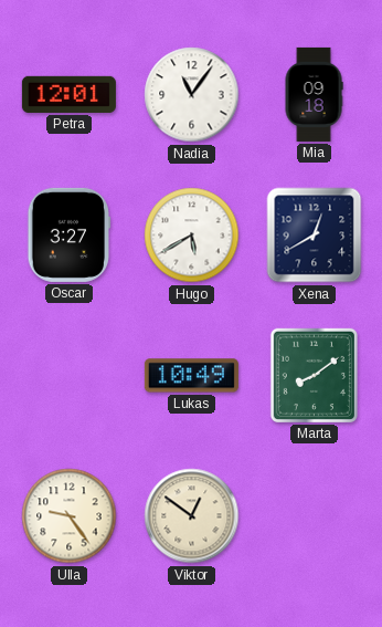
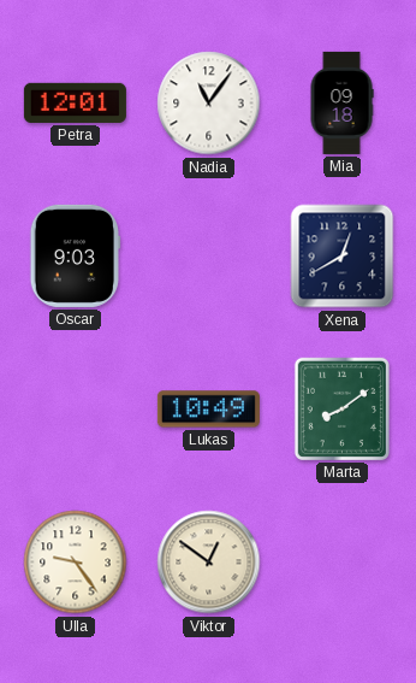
Oscar: 3:27 -> 9:03
Hugo: 5:40 -> none
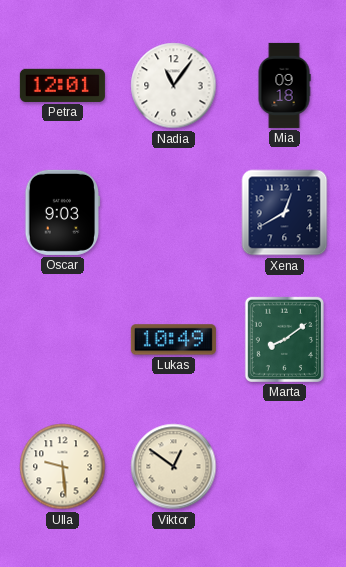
Ulla: 9:24 -> 9:29
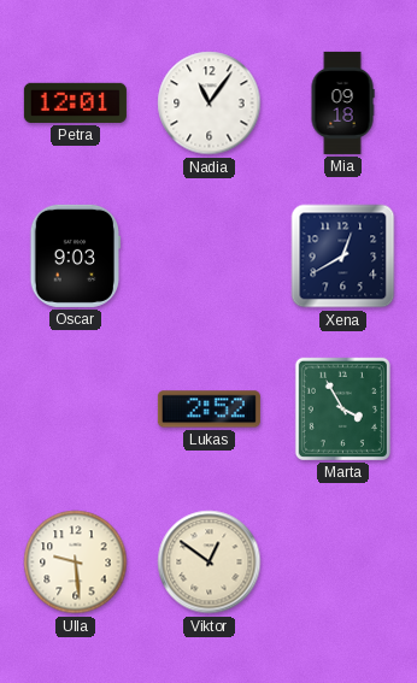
Lukas: 10:49 -> 2:52
Marta: 8:09 -> 3:55
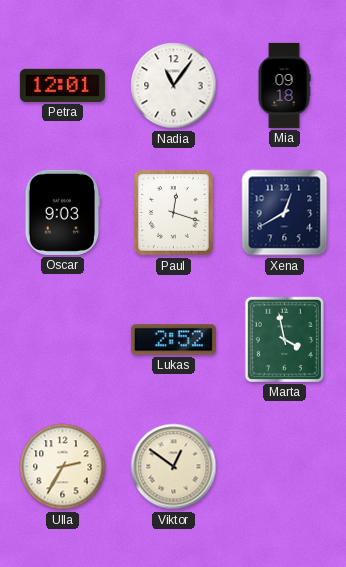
Paul: none -> 12:18
Marta: 3:55 -> 3:58
Ulla: 9:29 -> 2:35
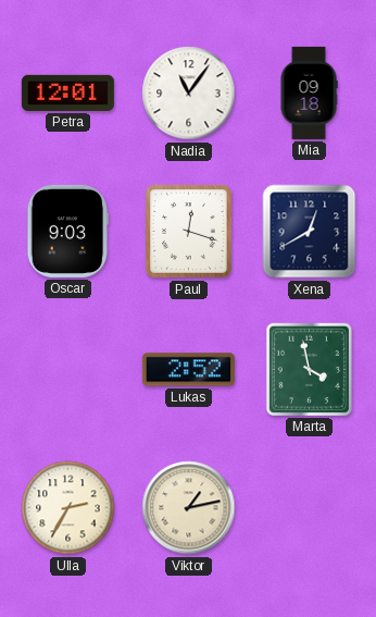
Viktor: 12:51 -> 1:13
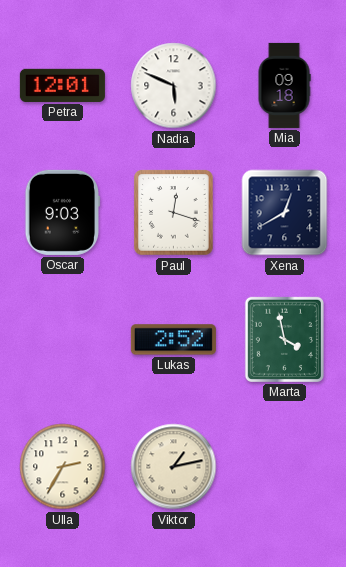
Nadia: 11:06 -> 5:49
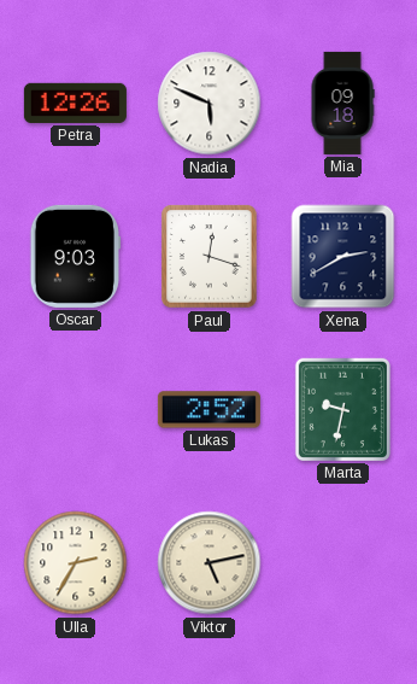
Petra: 12:01 -> 12:26
Xena: 12:40 -> 2:40
Marta: 3:58 -> 9:32
Viktor: 1:13 -> 5:13
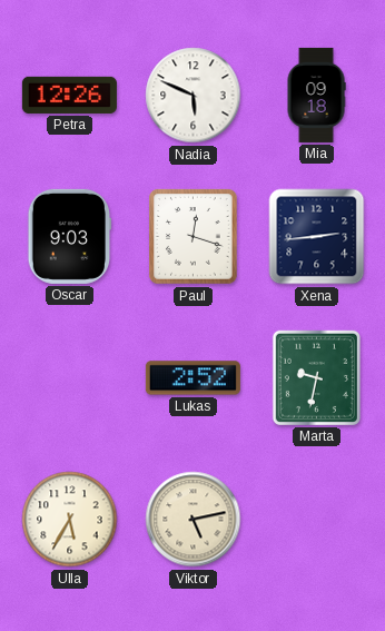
Xena: 2:40 -> 2:44
Ulla: 2:35 -> 5:35
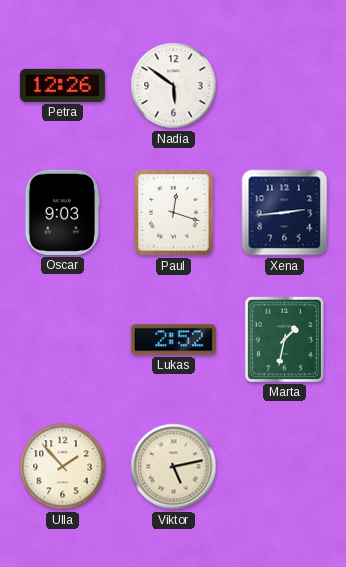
Nadia: 5:49 -> 5:51
Mia: 09:18 -> none
Marta: 9:32 -> 1:32
Ulla: 5:35 -> 1:53
